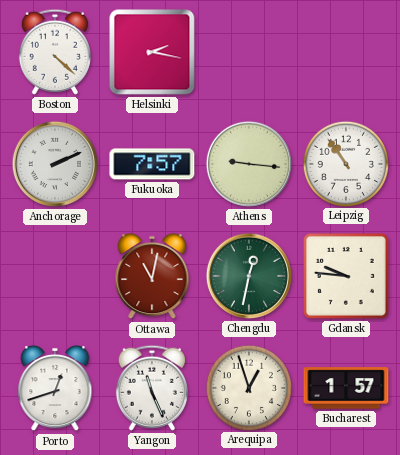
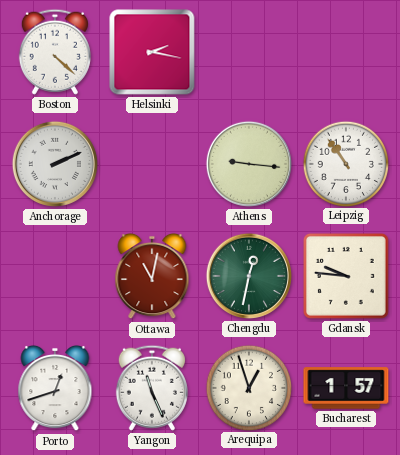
Fukuoka: 7:57 -> none
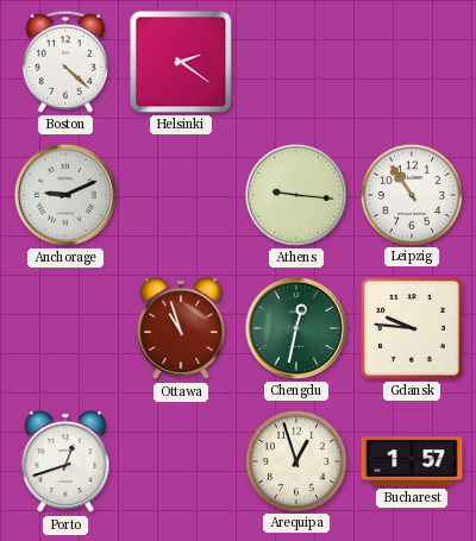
Helsinki: 2:17 -> 2:21
Anchorage: 2:11 -> 9:11
Ottawa: 11:02 -> 10:57
Yangon: 11:26 -> none
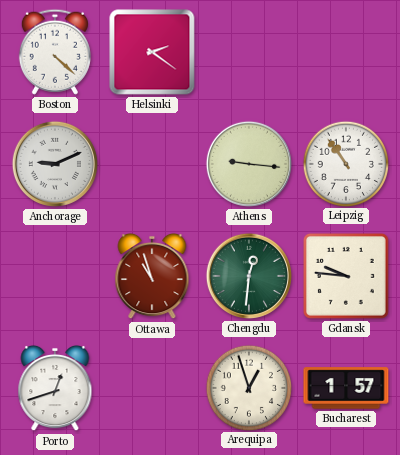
Chengdu: 12:32 -> 12:31
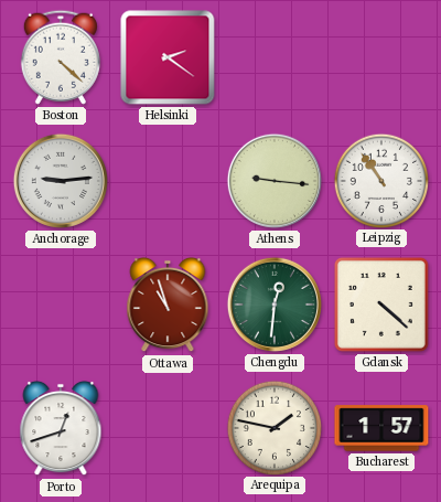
Anchorage: 9:11 -> 9:14
Gdansk: 9:46 -> 4:22
Arequipa: 12:57 -> 1:47
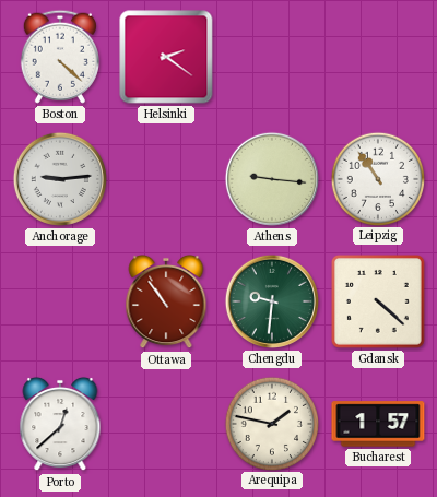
Ottawa: 10:57 -> 10:54
Chengdu: 12:31 -> 9:31
Porto: 12:42 -> 12:38
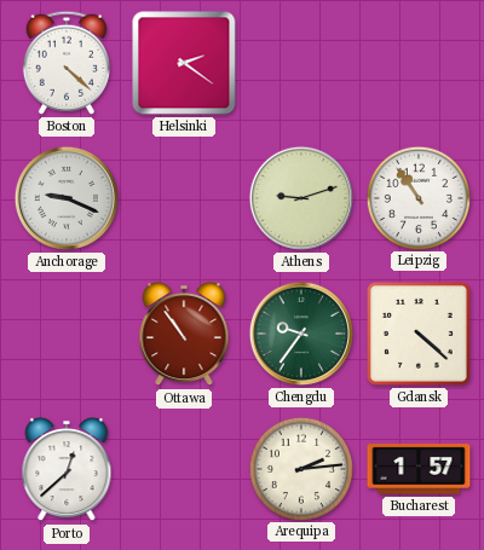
Anchorage: 9:14 -> 9:19
Athens: 9:16 -> 9:12
Chengdu: 9:31 -> 9:36
Arequipa: 1:47 -> 2:14
